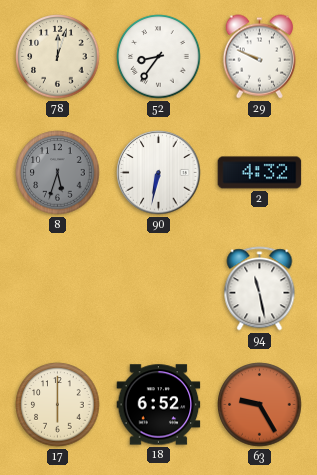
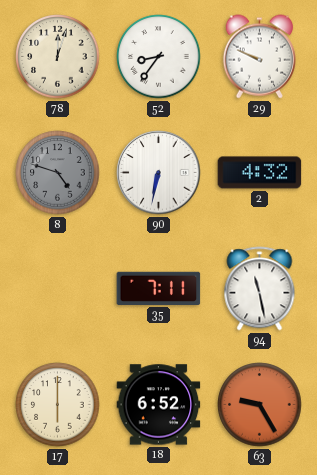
8: 5:33 -> 4:48
35: none -> 7:11
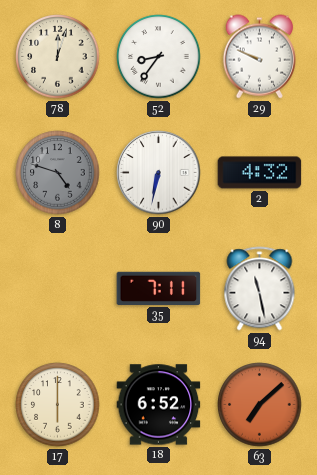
63: 9:25 -> 7:08
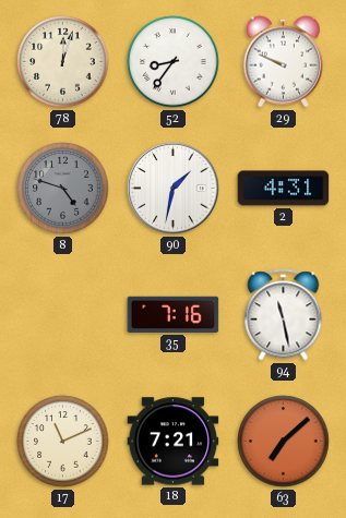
90: 6:32 -> 1:32
2: 4:32 -> 4:31
35: 7:11 -> 7:16
17: 6:00 -> 11:11
18: 6:52 -> 7:21
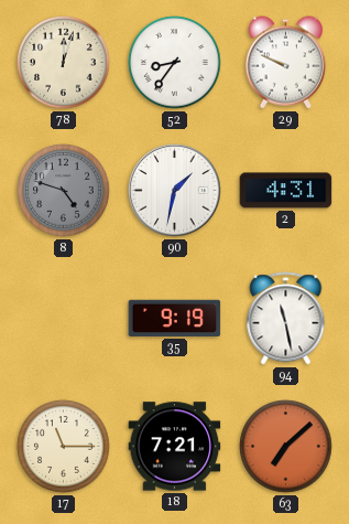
35: 7:16 -> 9:19
17: 11:11 -> 11:15
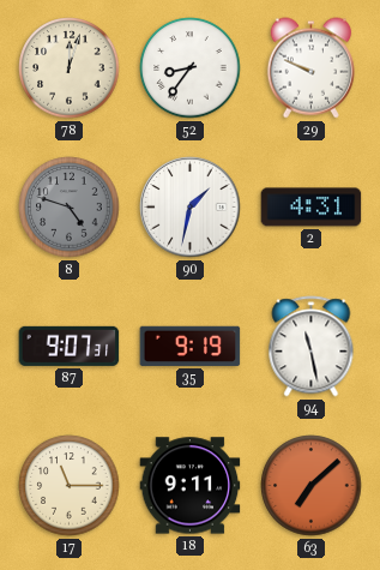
87: none -> 9:07
18: 7:21 -> 9:11
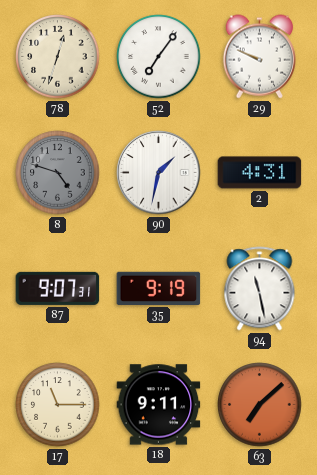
78: 12:03 -> 12:33
52: 8:36 -> 7:06
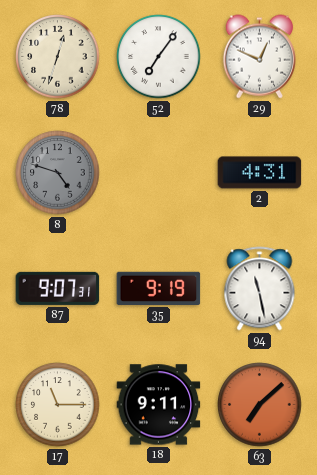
29: 9:49 -> 12:49
90: 1:32 -> none
